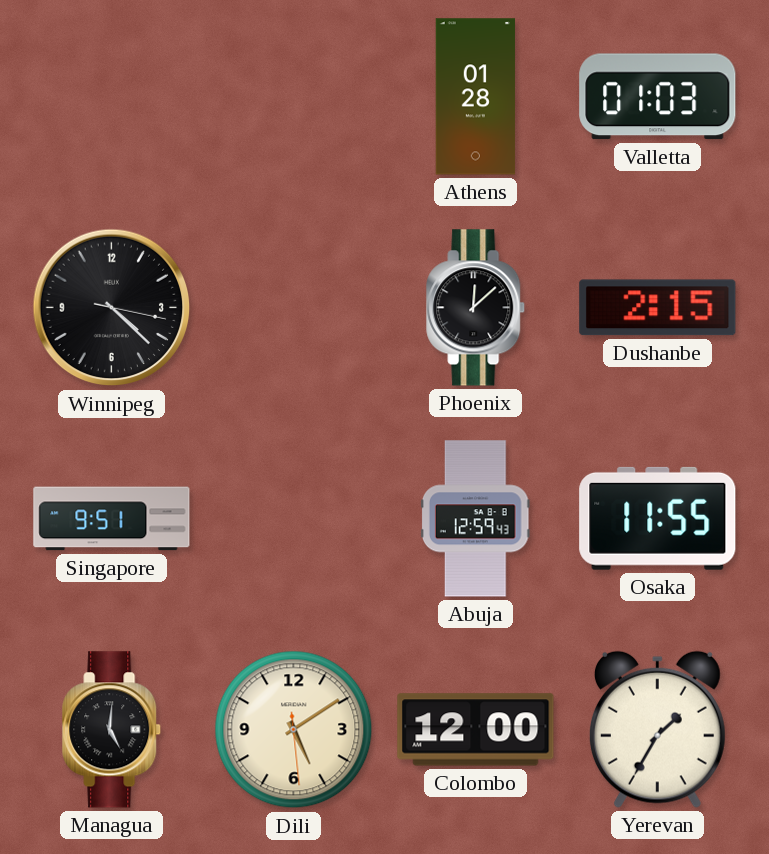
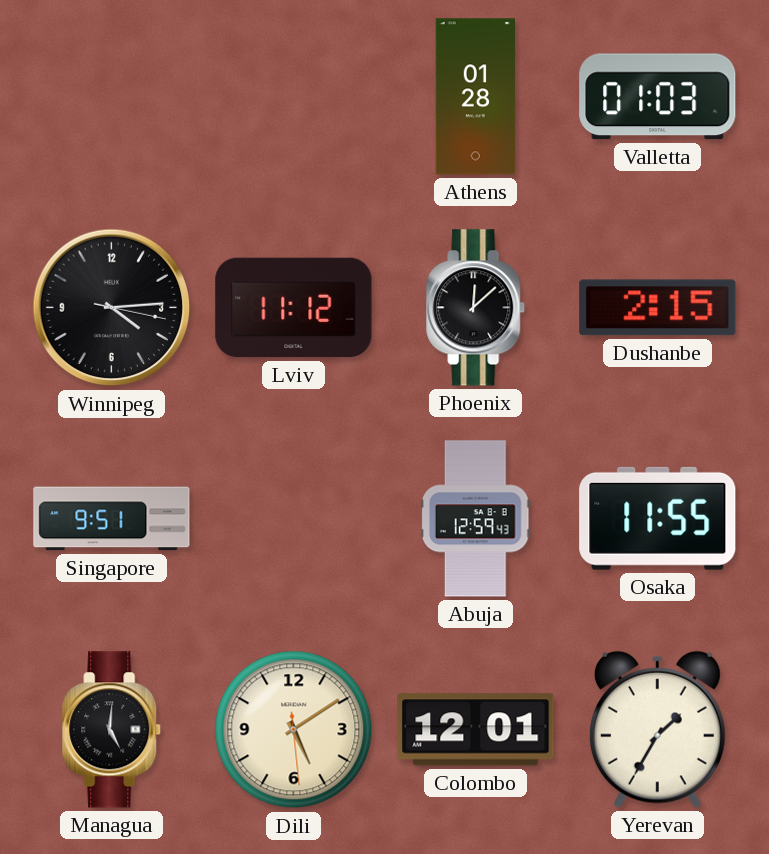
Winnipeg: 4:22 -> 4:14
Lviv: none -> 11:12
Colombo: 12:00 -> 12:01
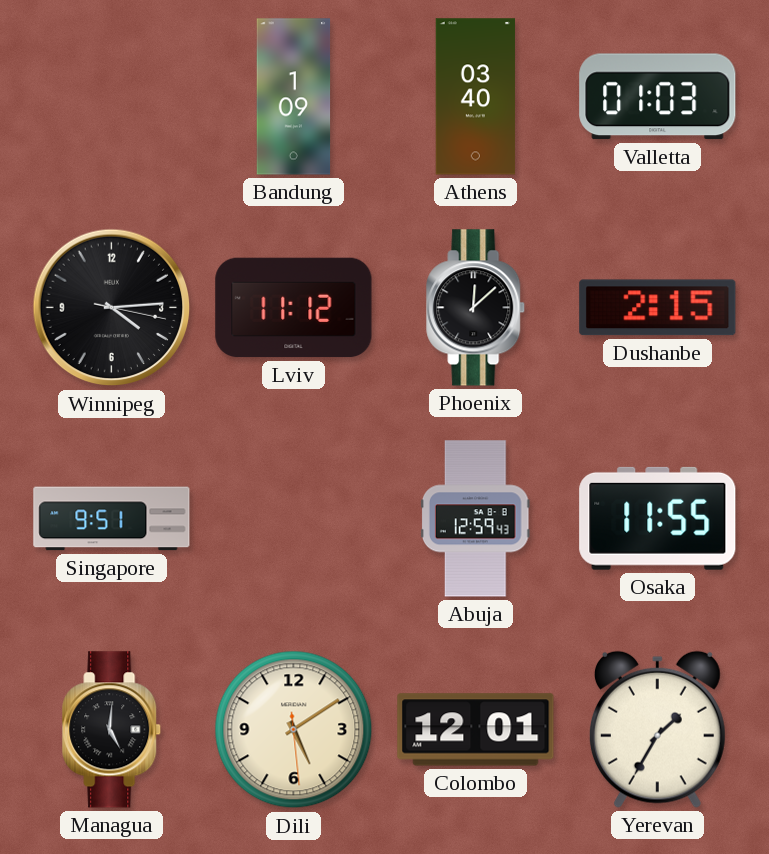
Bandung: none -> 1:09
Athens: 01:28 -> 03:40
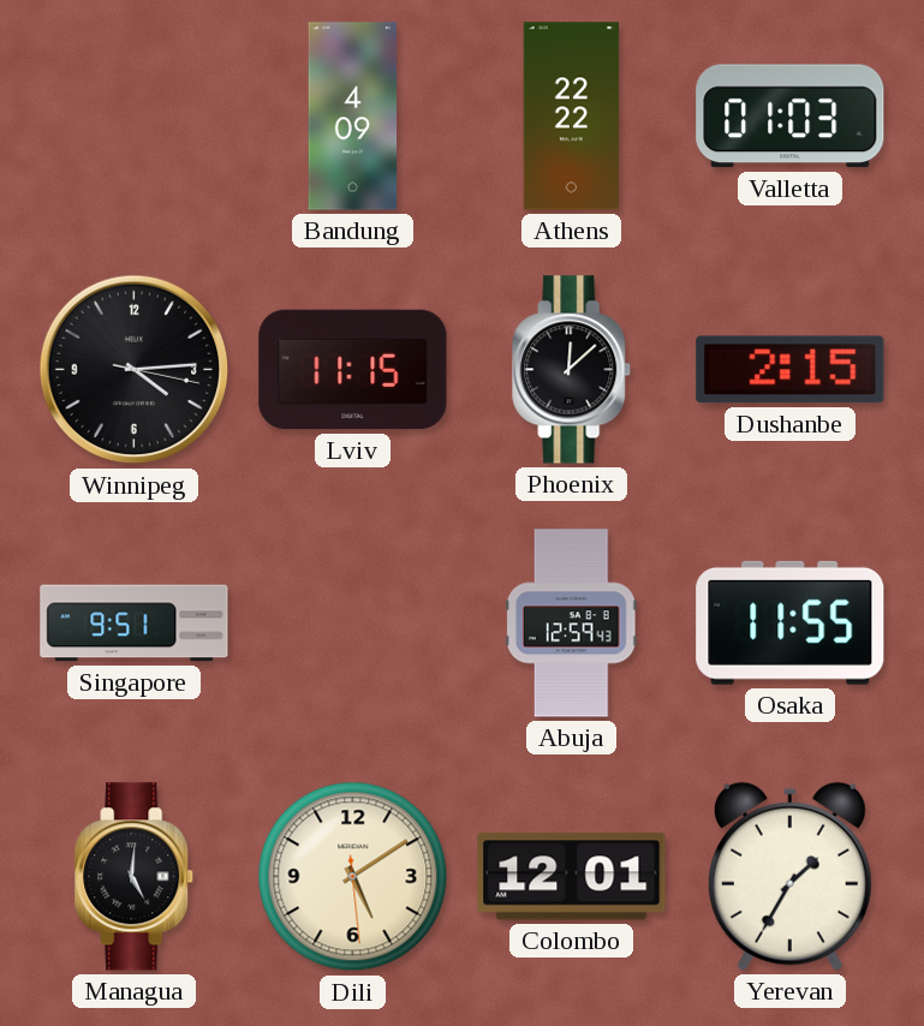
Bandung: 1:09 -> 4:09
Athens: 03:40 -> 22:22
Lviv: 11:12 -> 11:15
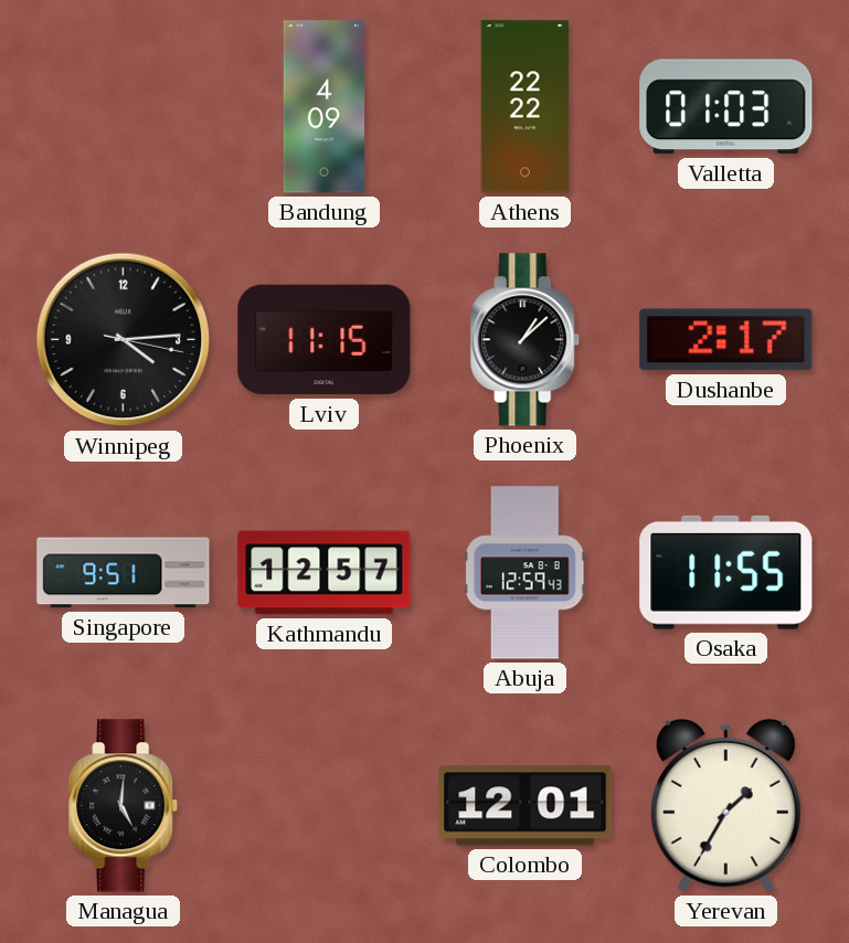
Phoenix: 12:08 -> 1:08
Dushanbe: 2:15 -> 2:17
Kathmandu: none -> 12:57
Dili: 5:09 -> none
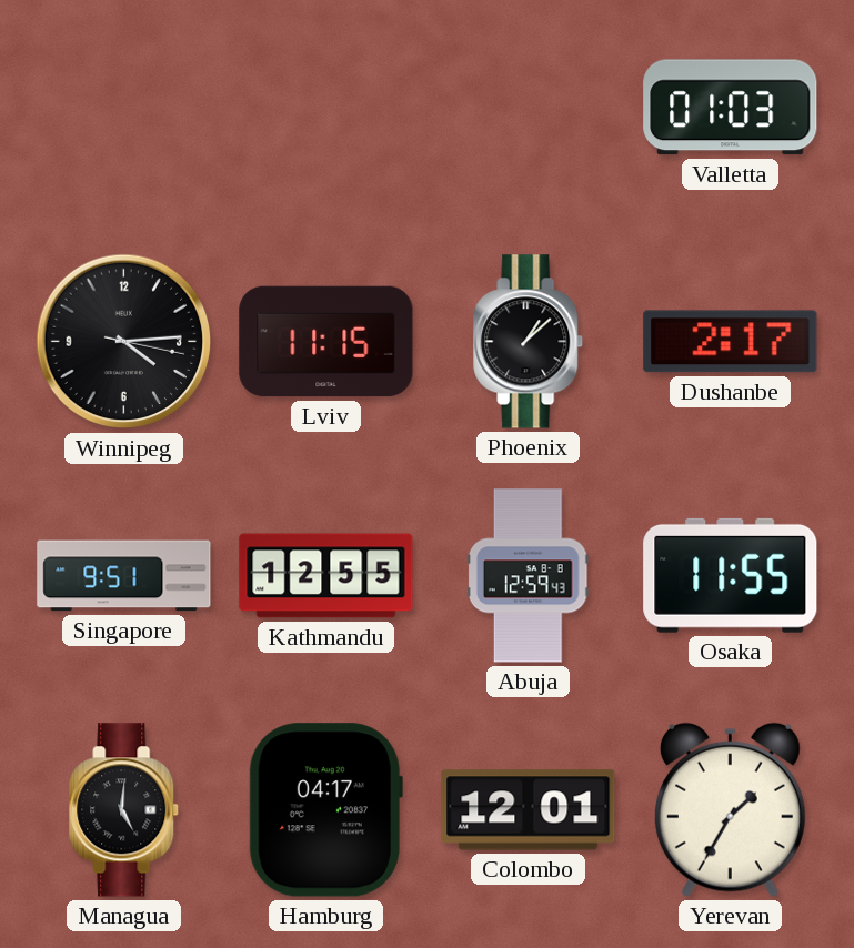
Bandung: 4:09 -> none
Athens: 22:22 -> none
Kathmandu: 12:57 -> 12:55
Hamburg: none -> 04:17
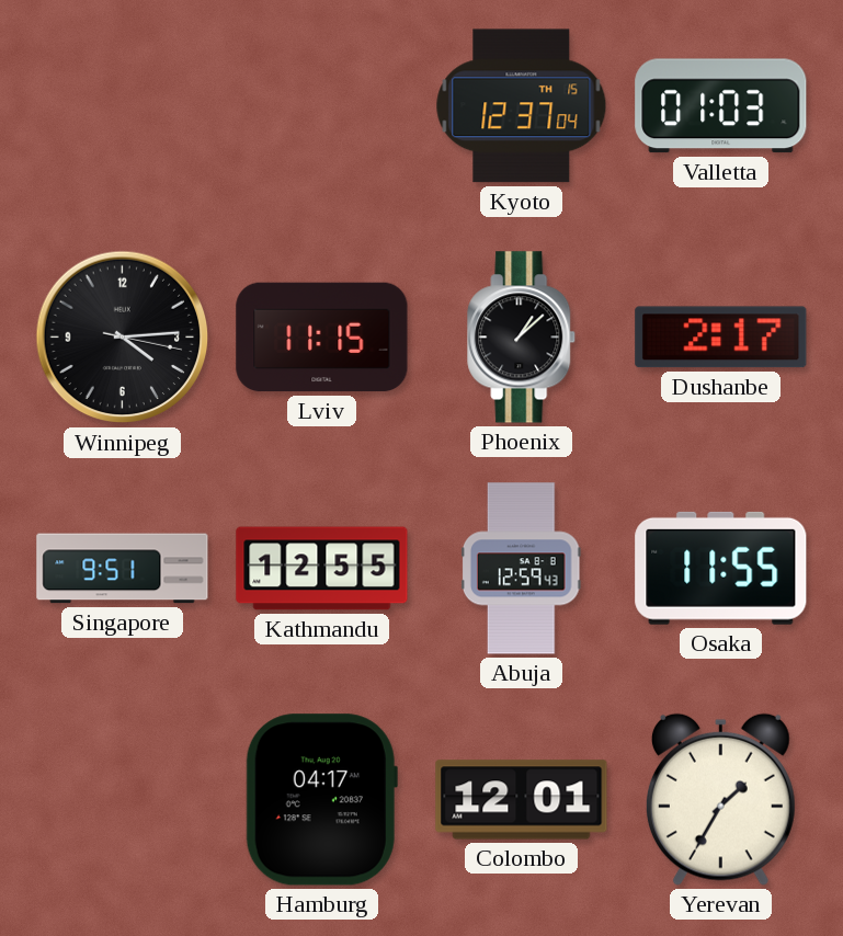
Kyoto: none -> 12:37
Managua: 5:01 -> none
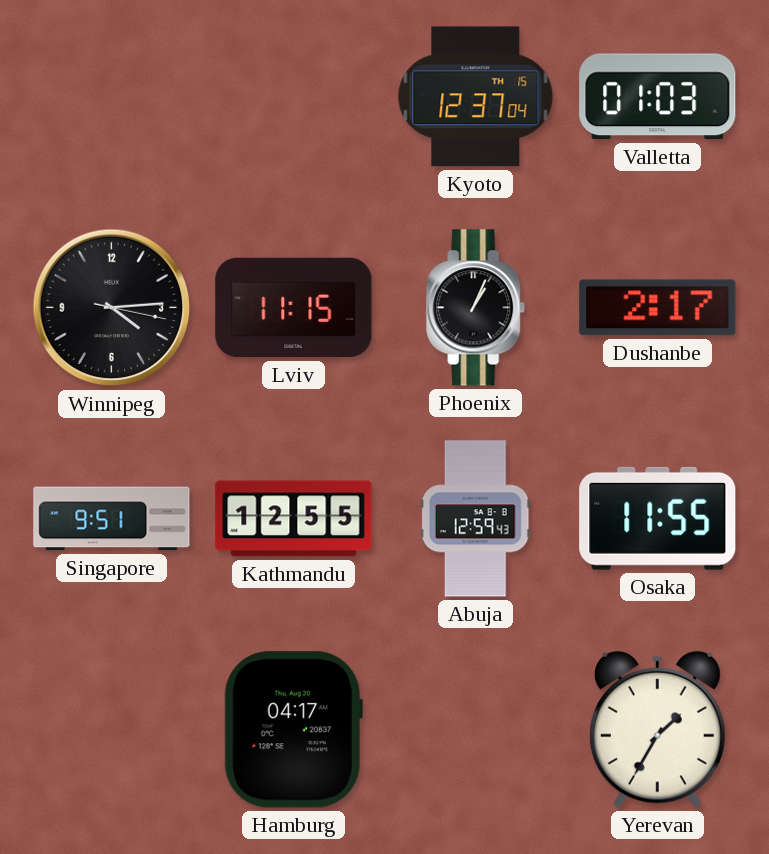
Phoenix: 1:08 -> 1:04
Colombo: 12:01 -> none
